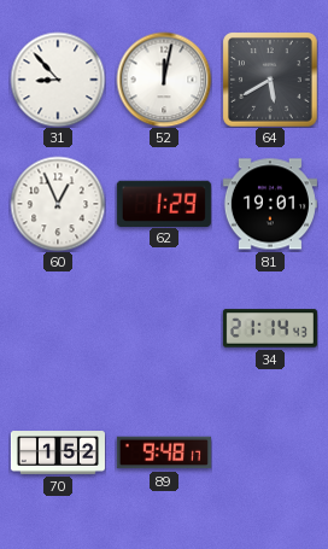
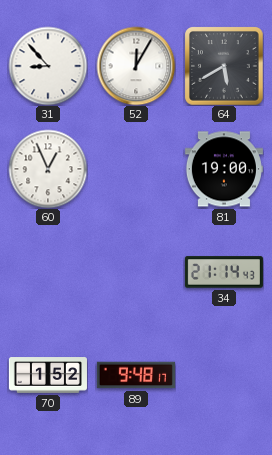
52: 12:02 -> 12:05
62: 1:29 -> none
81: 19:01 -> 19:00
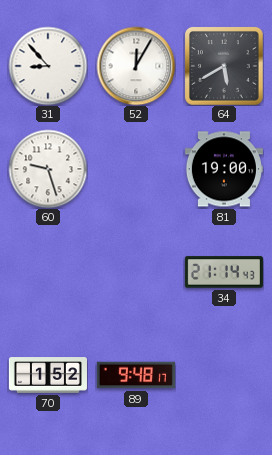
60: 12:56 -> 9:27
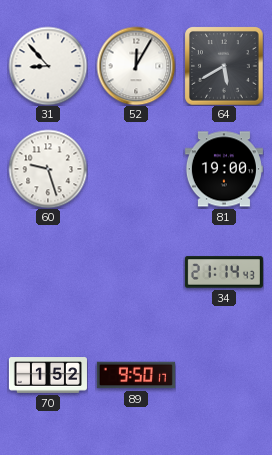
89: 9:48 -> 9:50
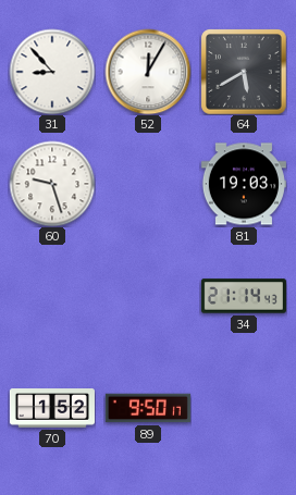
81: 19:00 -> 19:03
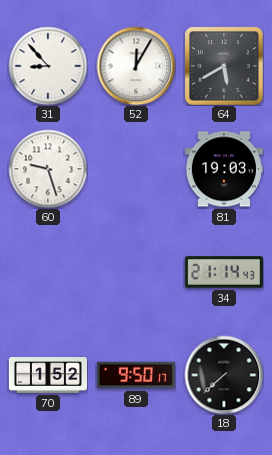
18: none -> 7:38
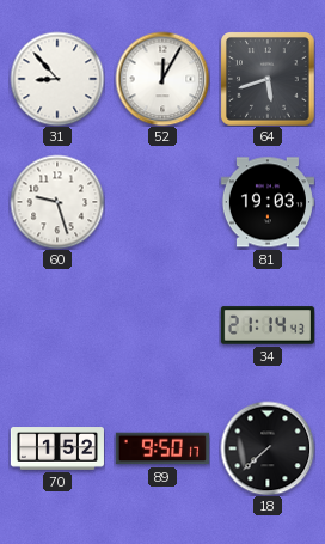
64: 5:40 -> 5:42
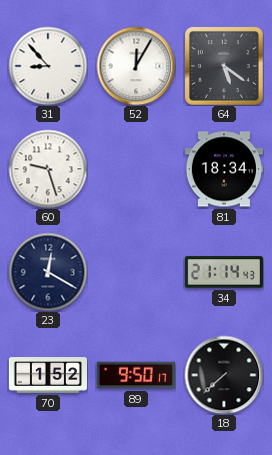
64: 5:42 -> 5:21
81: 19:03 -> 18:34
23: none -> 12:20
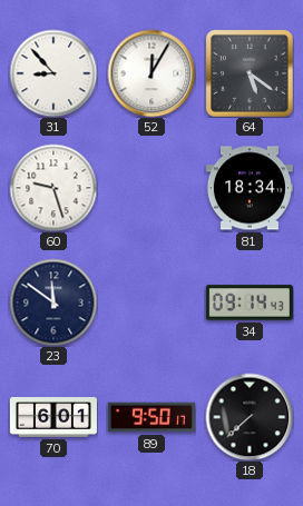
23: 12:20 -> 11:51
34: 21:14 -> 09:14
70: 1:52 -> 6:01
